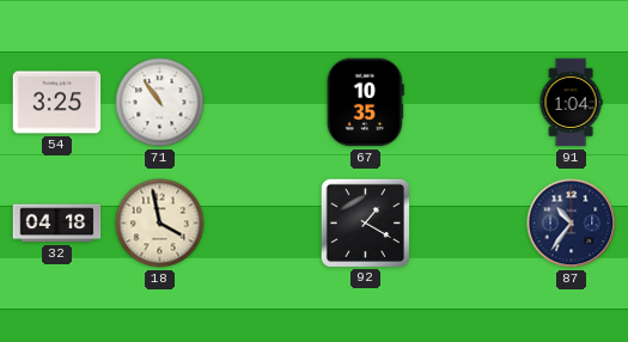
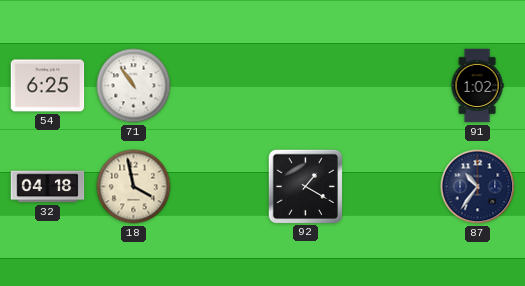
54: 3:25 -> 6:25
67: 10:35 -> none
91: 1:04 -> 1:02
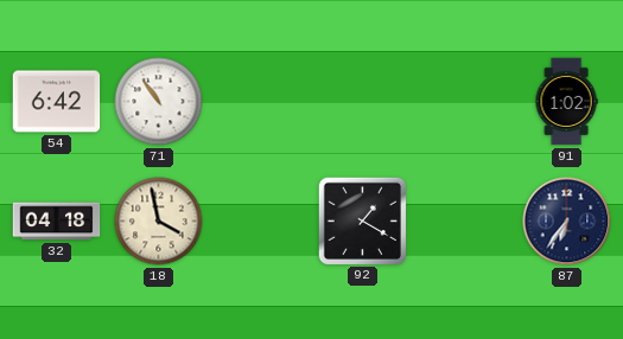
54: 6:25 -> 6:42
87: 10:36 -> 6:36
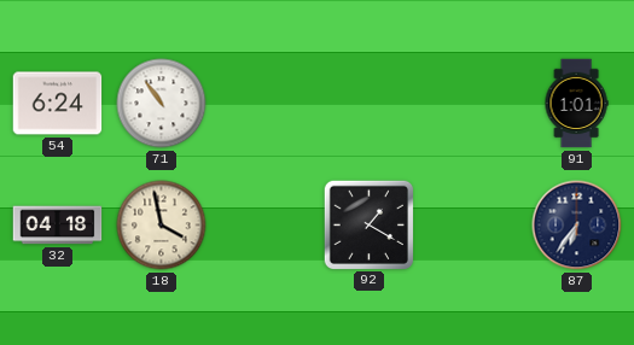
54: 6:42 -> 6:24
91: 1:02 -> 1:01
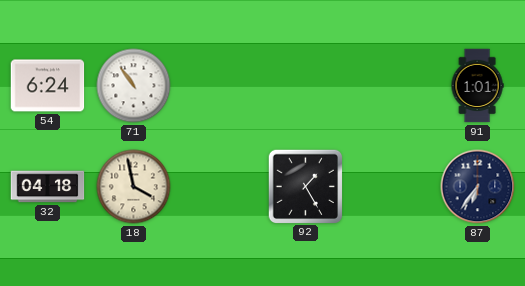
92: 1:20 -> 1:25
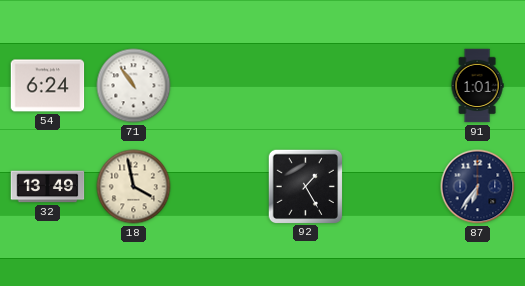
32: 04:18 -> 13:49
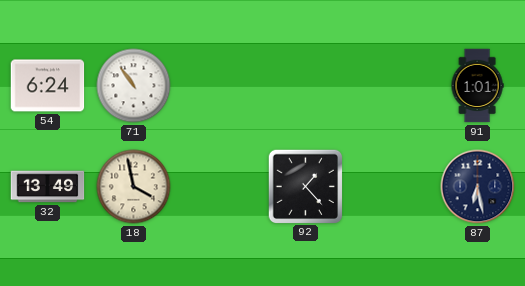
92: 1:25 -> 1:23
87: 6:36 -> 6:28
